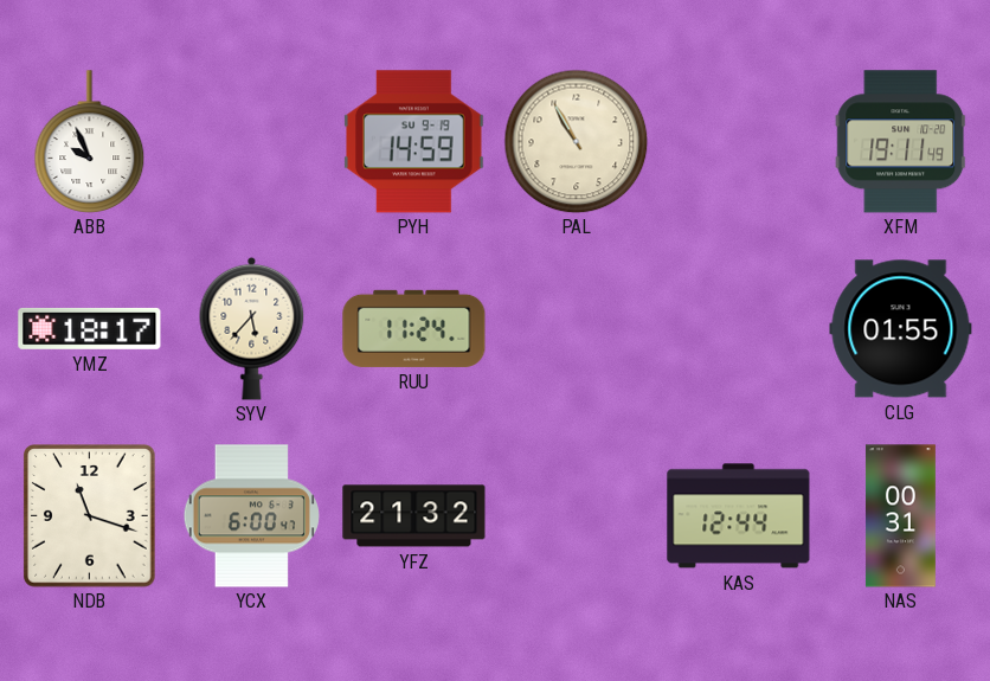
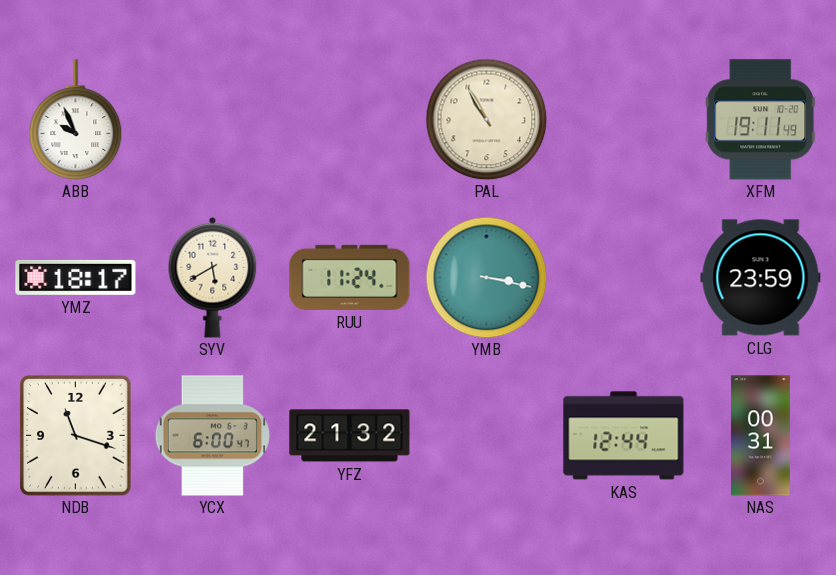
PYH: 14:59 -> none
SYV: 5:37 -> 5:40
YMB: none -> 3:17
CLG: 01:55 -> 23:59
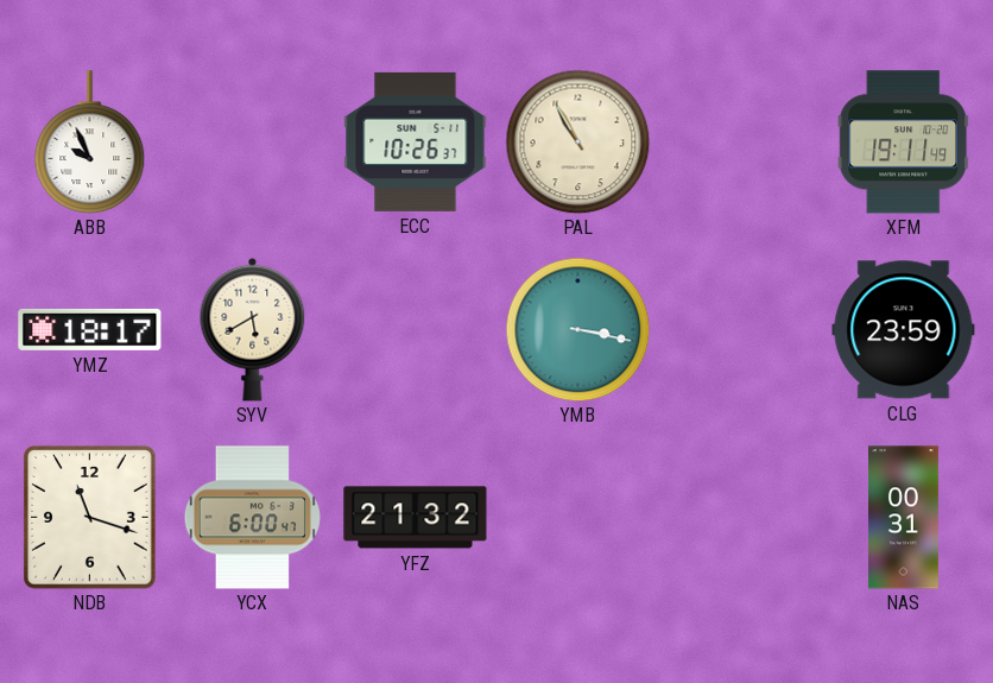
ECC: none -> 10:26
RUU: 11:24 -> none
KAS: 12:44 -> none
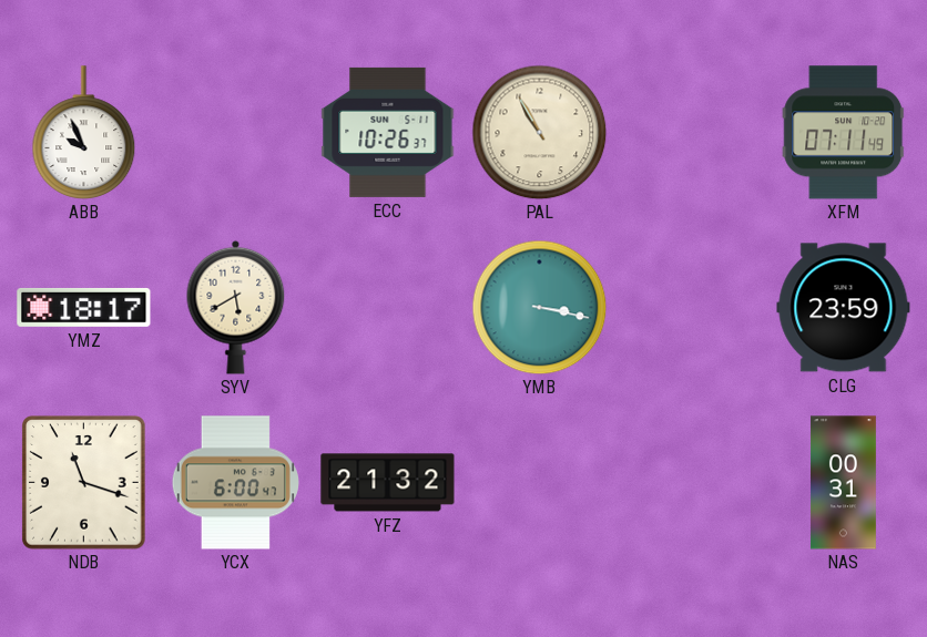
XFM: 19:11 -> 07:11
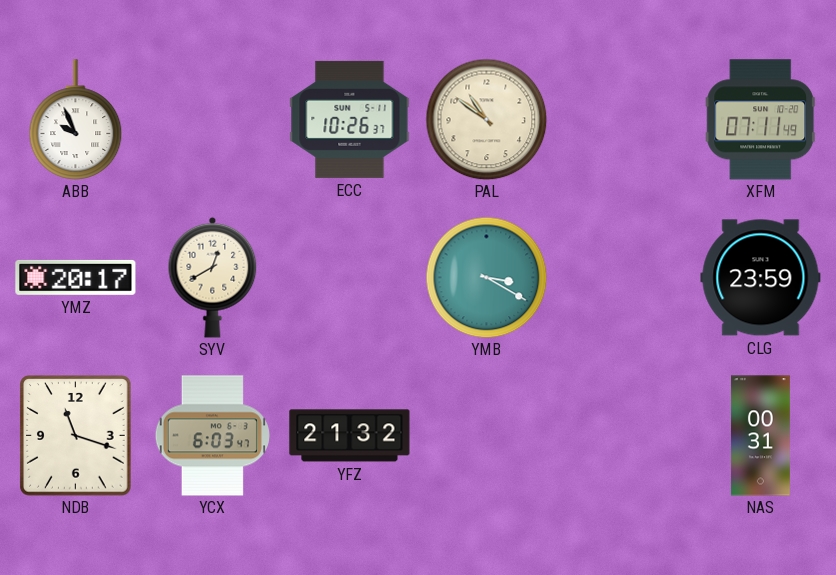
PAL: 10:55 -> 10:51
YMZ: 18:17 -> 20:17
SYV: 5:40 -> 12:40
YMB: 3:17 -> 3:20
YCX: 6:00 -> 6:03
